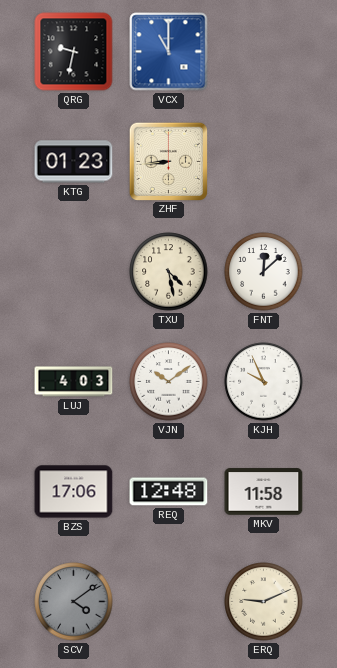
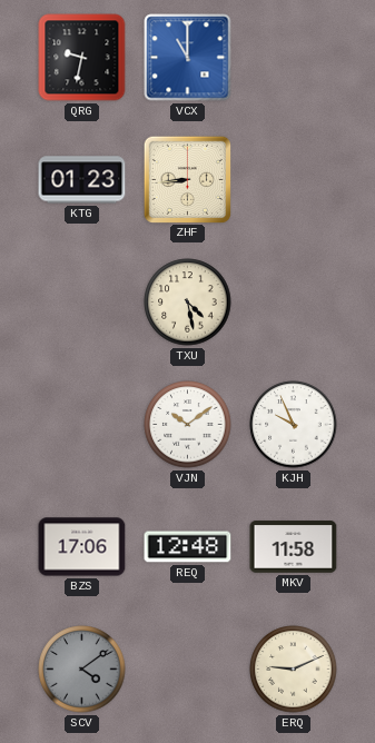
FNT: 12:08 -> none
LUJ: 4:03 -> none
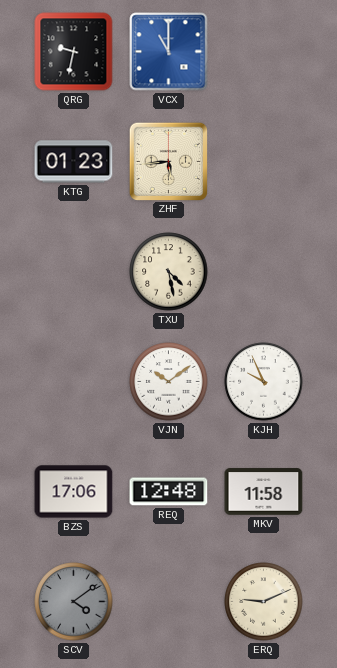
ZHF: 8:44 -> 5:44
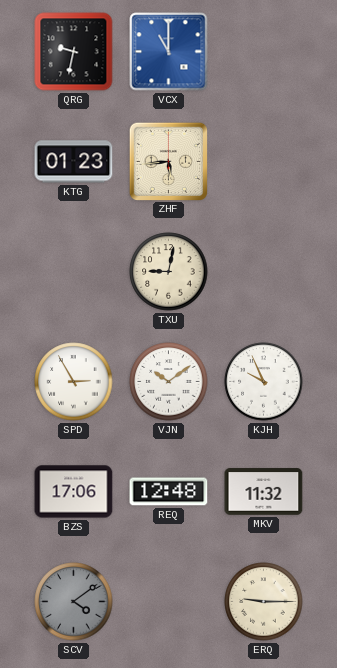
TXU: 4:28 -> 9:02
SPD: none -> 2:55
MKV: 11:58 -> 11:32
ERQ: 9:11 -> 9:15
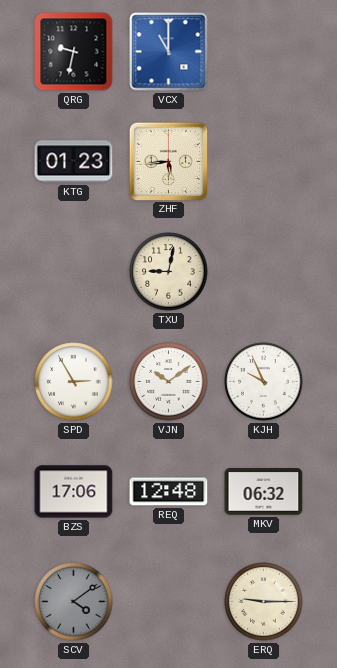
MKV: 11:32 -> 06:32
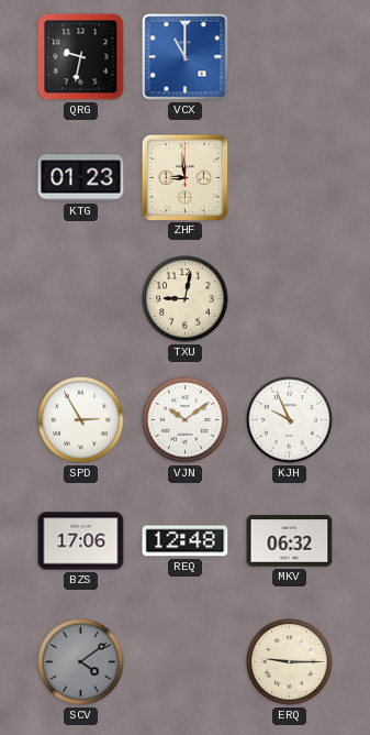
ZHF: 5:44 -> 8:59
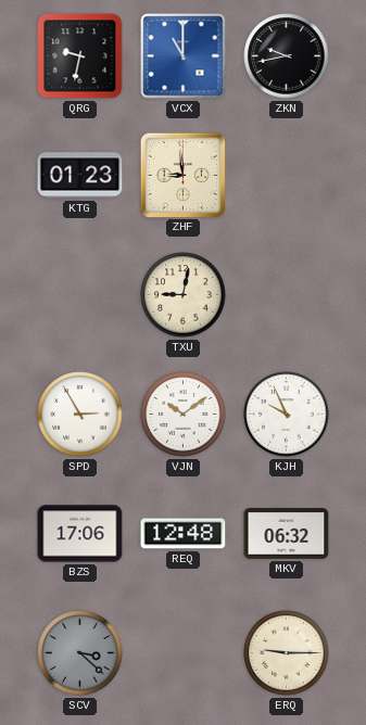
ZKN: none -> 9:43
SCV: 4:09 -> 3:22
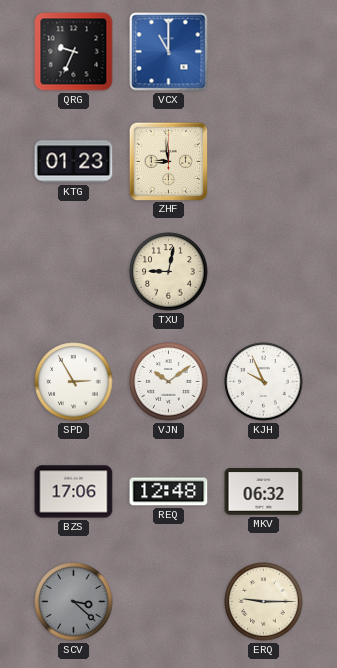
QRG: 9:32 -> 9:34
ZKN: 9:43 -> none
